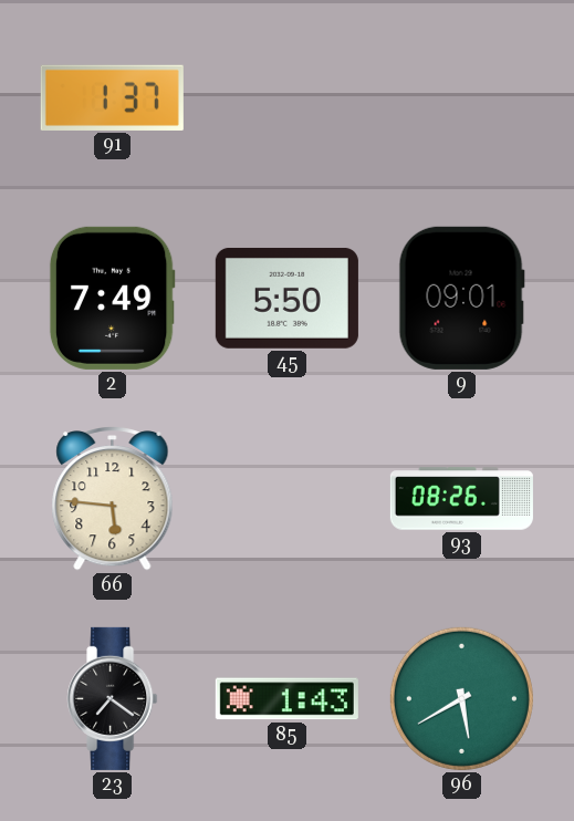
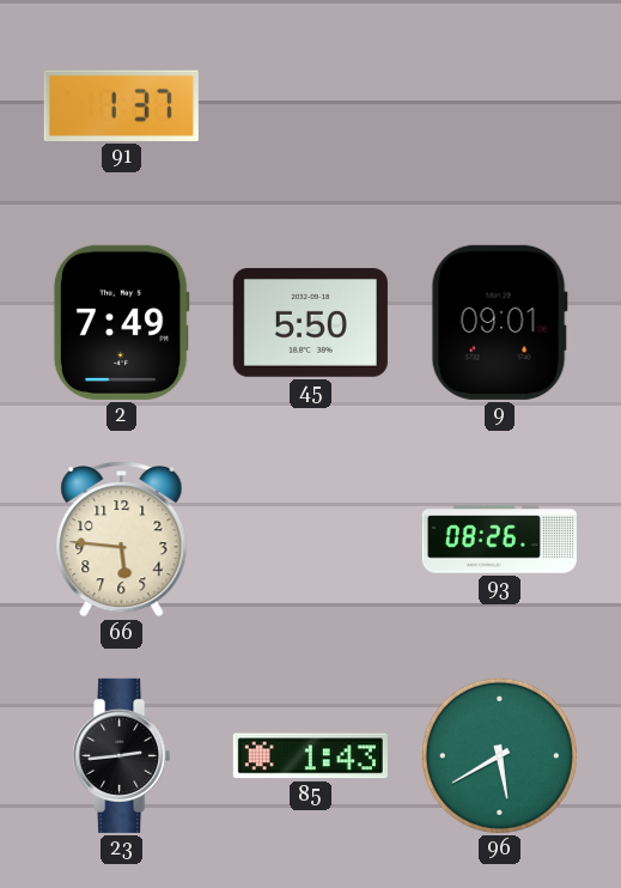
23: 7:21 -> 2:44
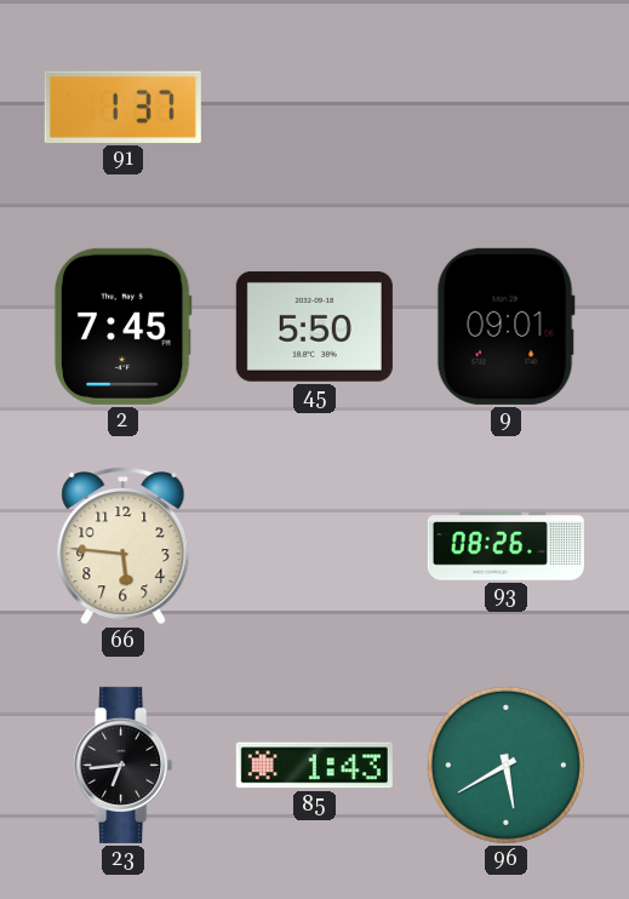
2: 7:49 -> 7:45
23: 2:44 -> 6:44
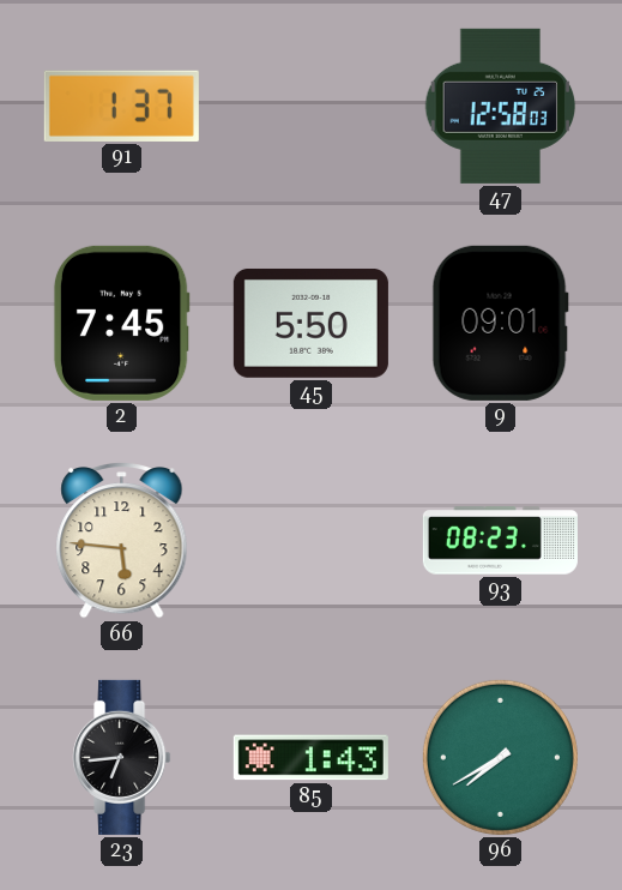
47: none -> 12:58
93: 08:26 -> 08:23
96: 5:40 -> 7:40
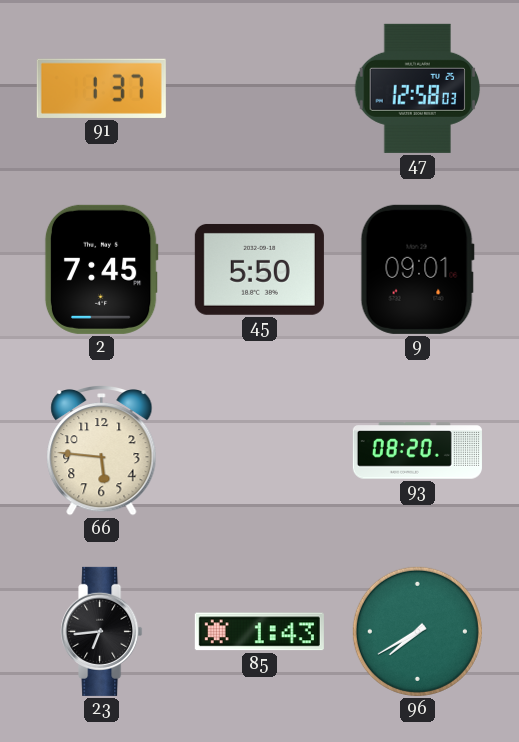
93: 08:23 -> 08:20
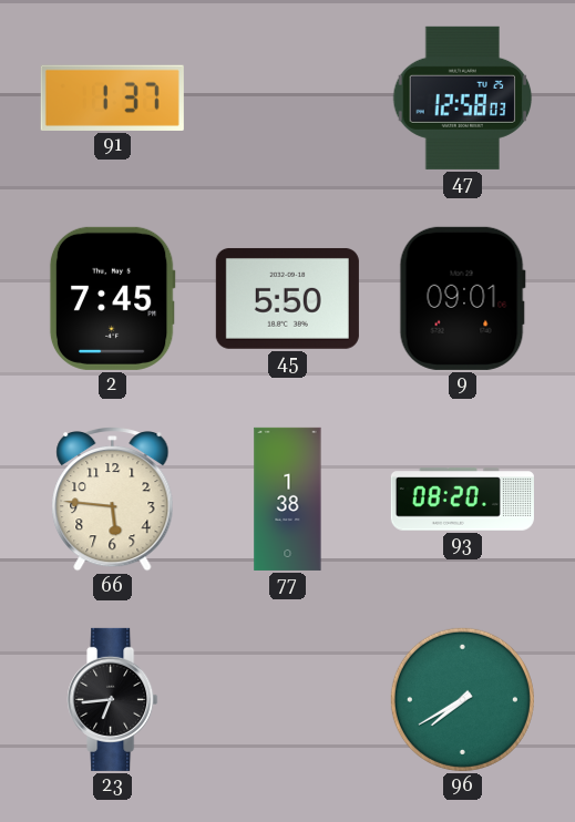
77: none -> 1:38
85: 1:43 -> none
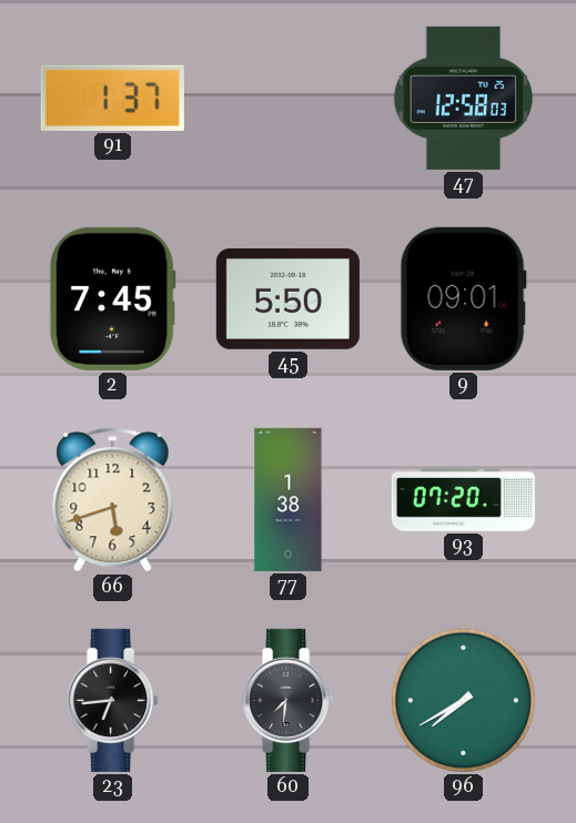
66: 5:46 -> 5:42
93: 08:20 -> 07:20
60: none -> 7:31
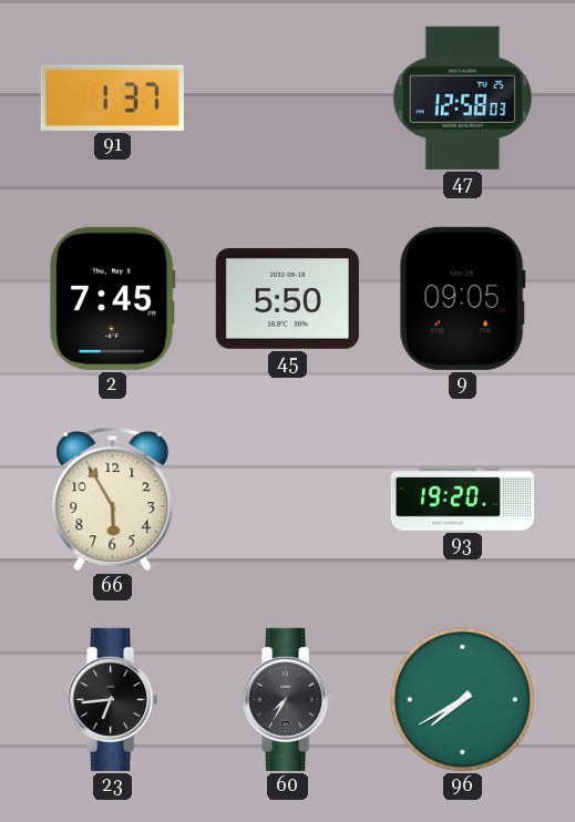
9: 09:01 -> 09:05
66: 5:42 -> 5:55
77: 1:38 -> none
93: 07:20 -> 19:20
60: 7:31 -> 7:35
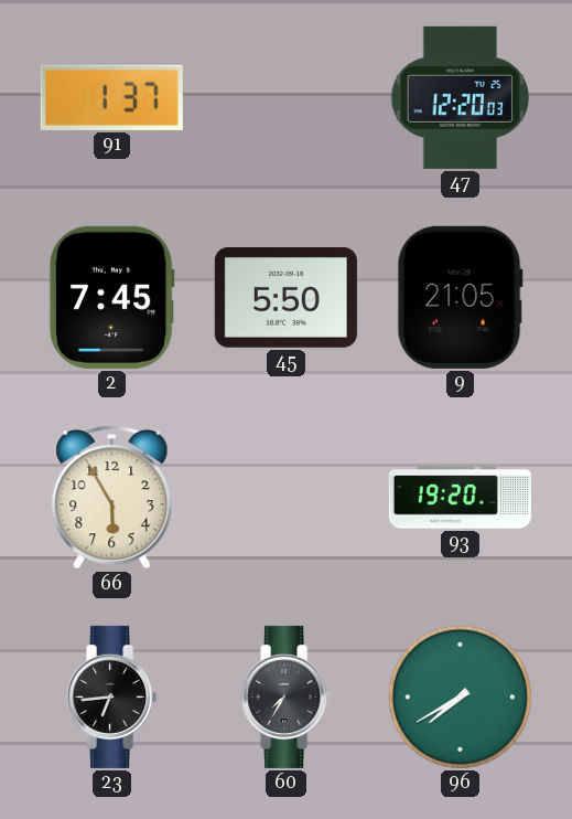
47: 12:58 -> 12:20
9: 09:05 -> 21:05
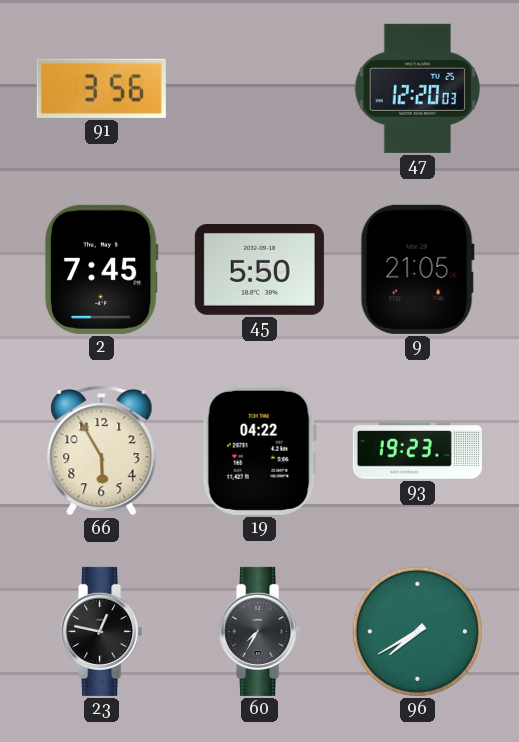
91: 1:37 -> 3:56
19: none -> 04:22
93: 19:20 -> 19:23
23: 6:44 -> 12:47
